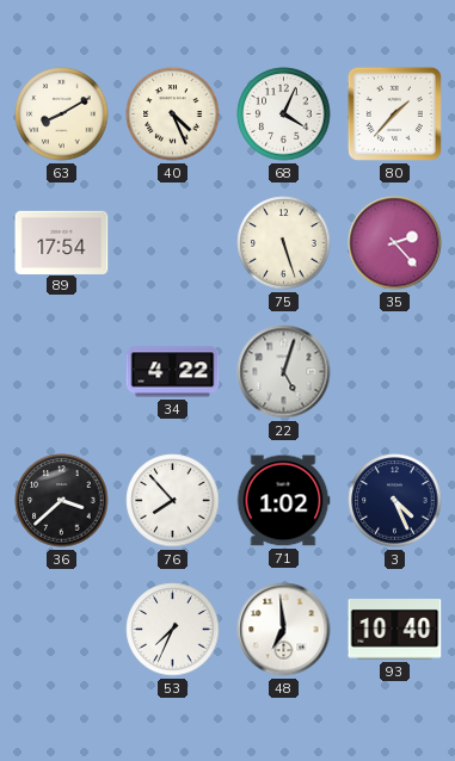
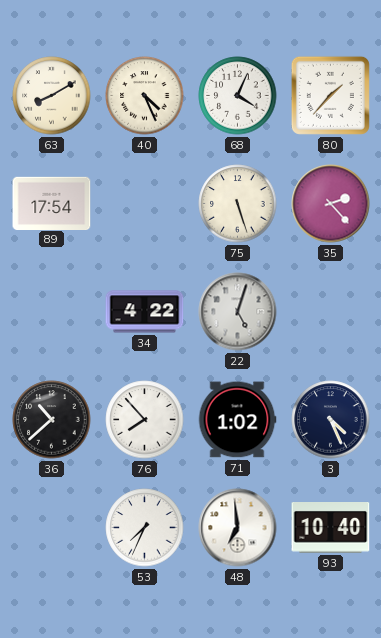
36: 3:38 -> 10:38
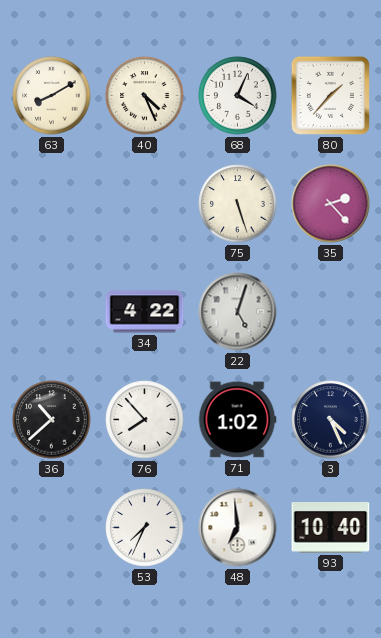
89: 17:54 -> none
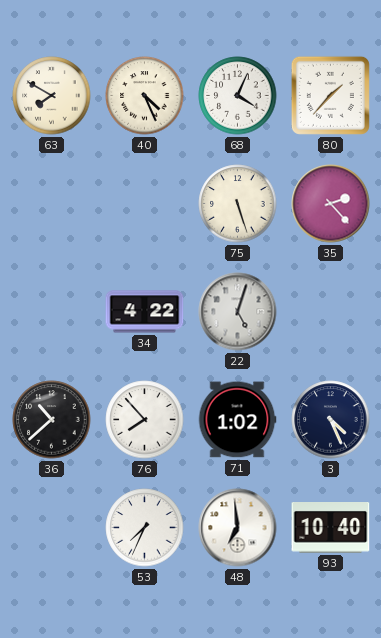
63: 8:10 -> 7:50
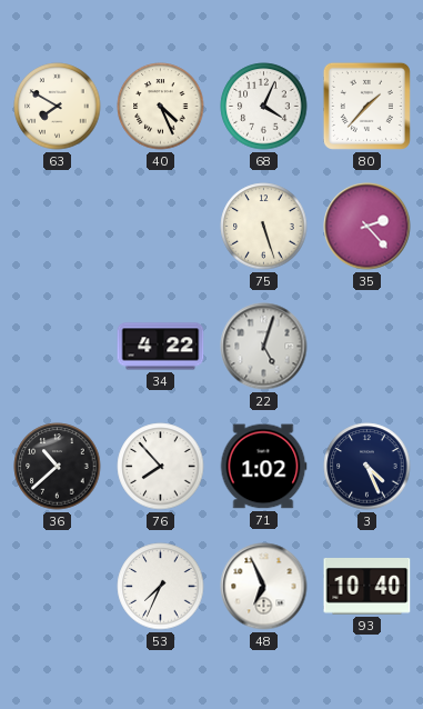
48: 6:59 -> 6:56
